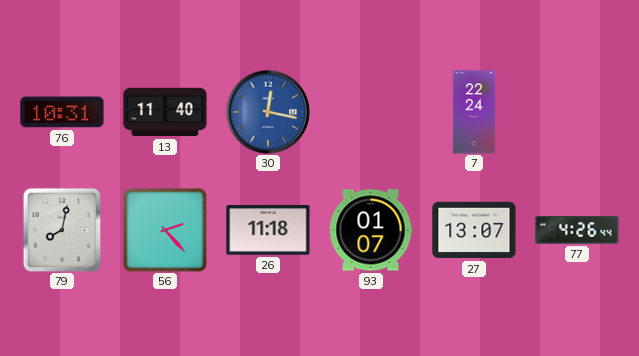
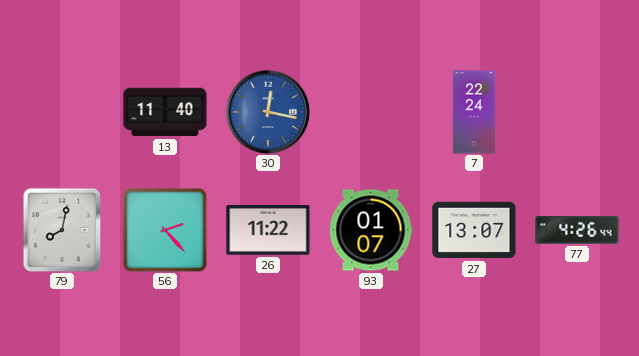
76: 10:31 -> none
26: 11:18 -> 11:22
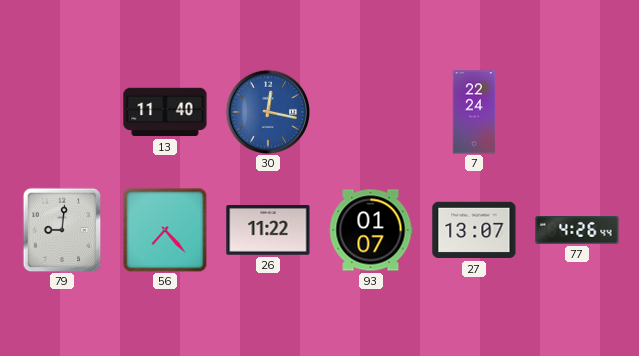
79: 8:02 -> 9:01
56: 2:23 -> 7:23
